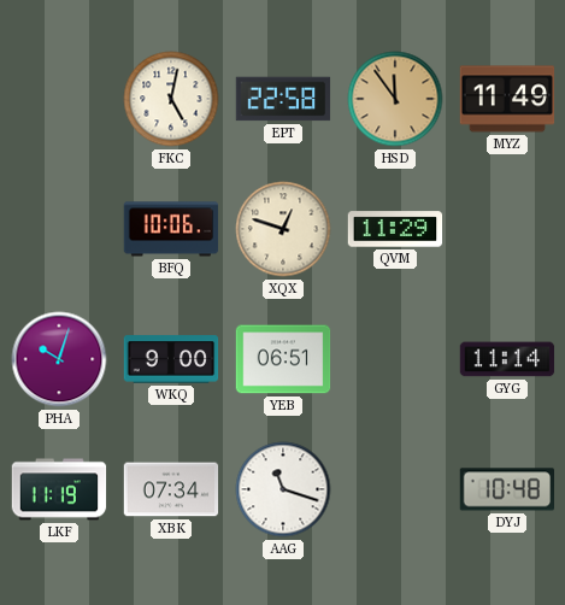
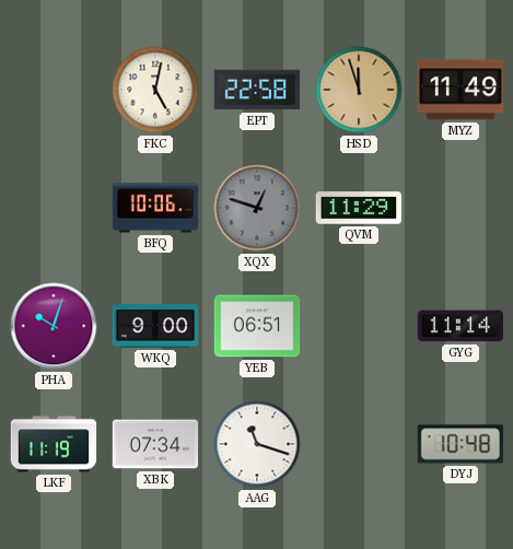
HSD: 11:54 -> 11:57
XQX dial: cream -> grey
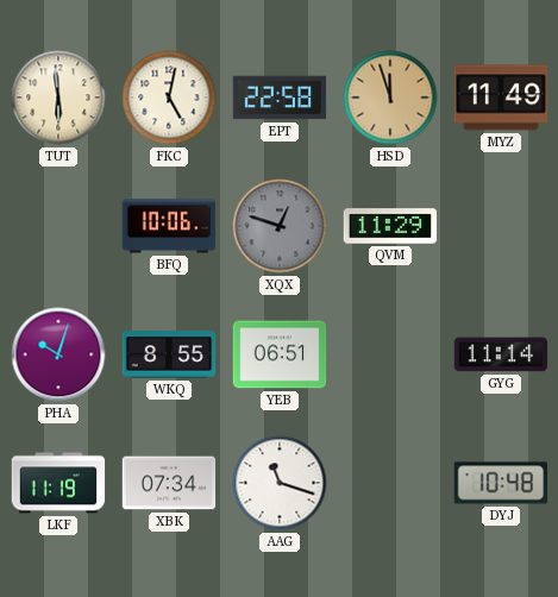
TUT: none -> 5:59
WKQ: 9:00 -> 8:55
